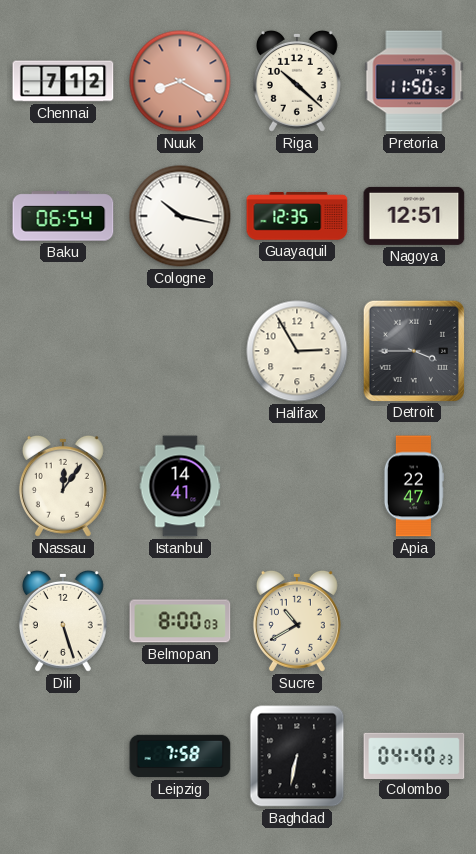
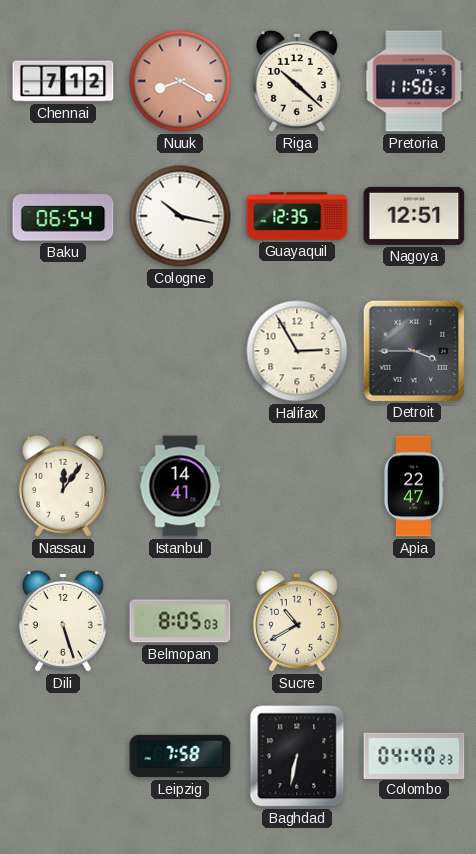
Belmopan: 8:00 -> 8:05
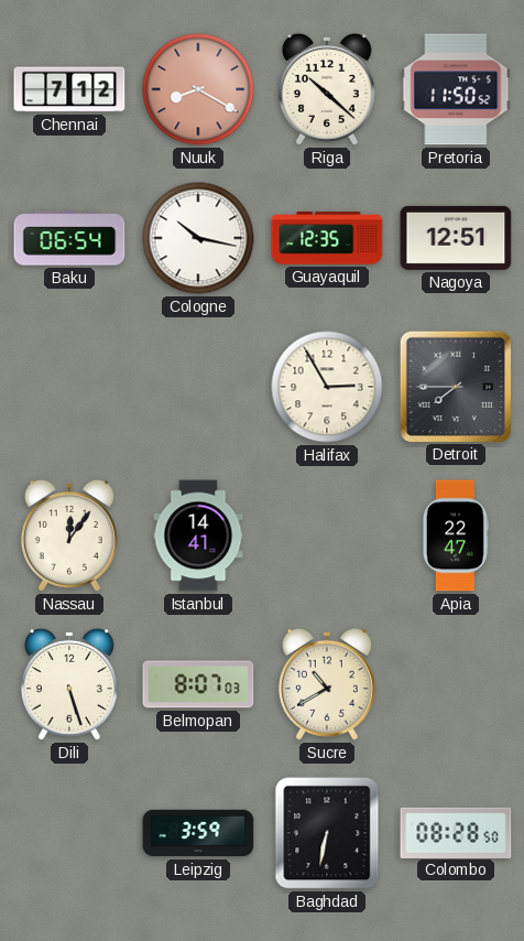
Detroit: 3:45 -> 7:45
Belmopan: 8:05 -> 8:07
Leipzig: 7:58 -> 3:59
Colombo: 04:40 -> 08:28
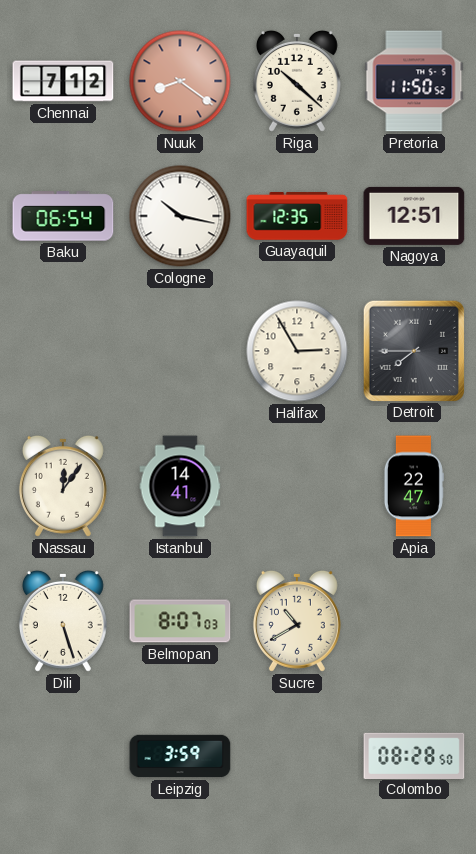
Nuuk: 8:20 -> 8:21
Baghdad: 6:32 -> none
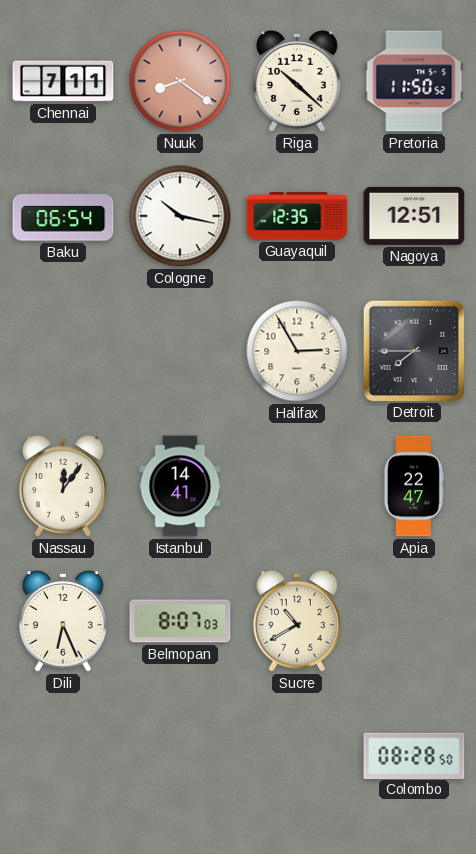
Chennai: 7:12 -> 7:11
Dili: 5:27 -> 6:26
Leipzig: 3:59 -> none
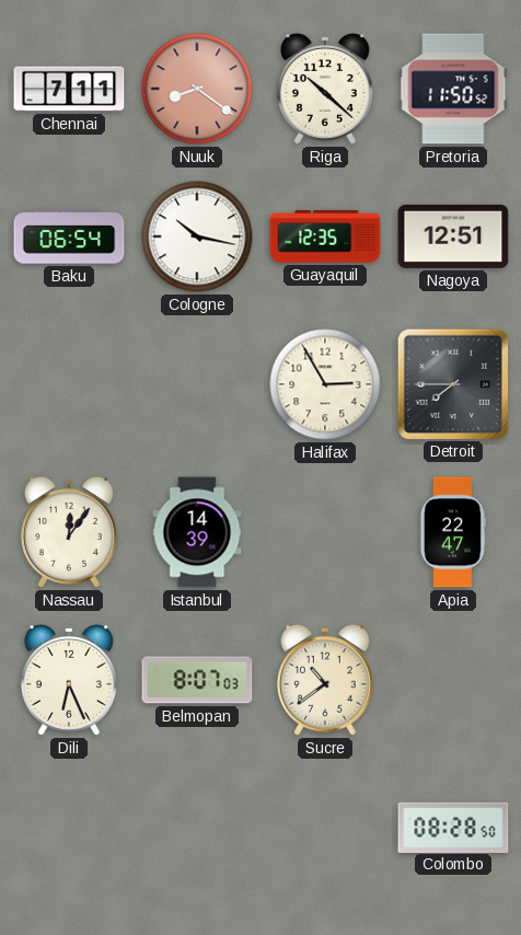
Istanbul: 14:41 -> 14:39
Sucre: 10:40 -> 10:39
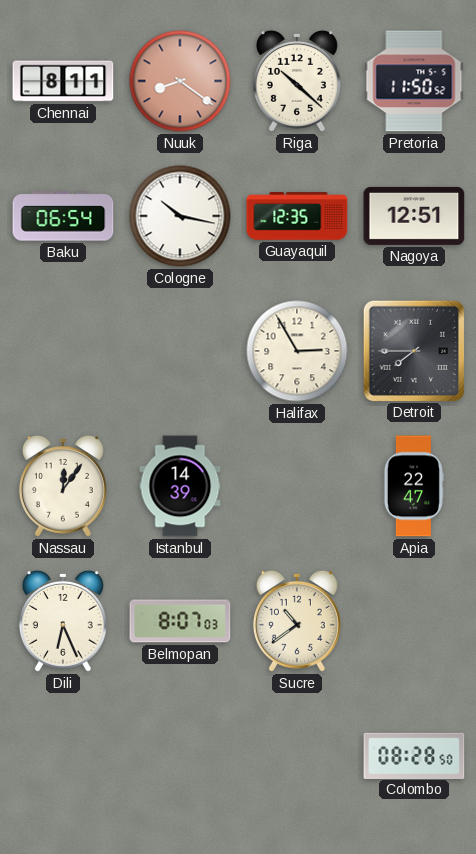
Chennai: 7:11 -> 8:11
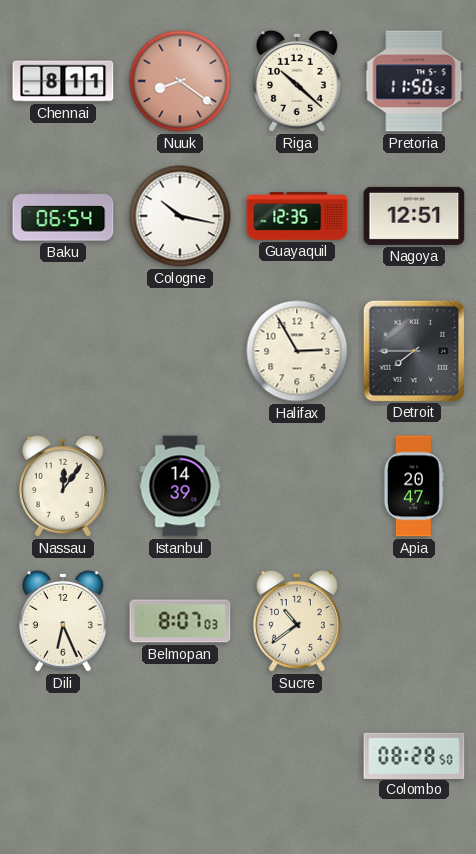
Apia: 22:47 -> 20:47
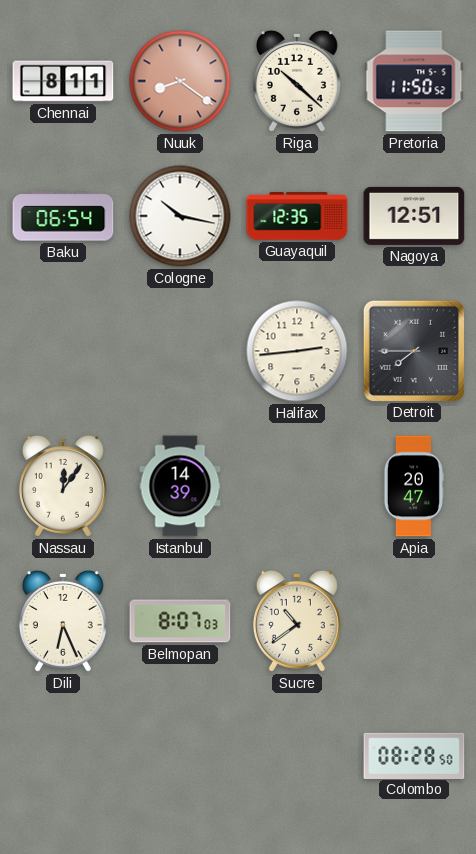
Halifax: 2:55 -> 2:44
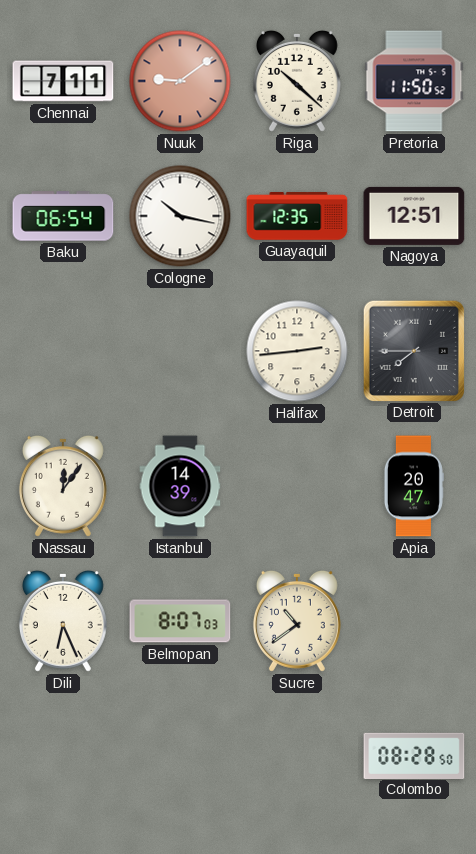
Chennai: 8:11 -> 7:11
Nuuk: 8:21 -> 9:09
